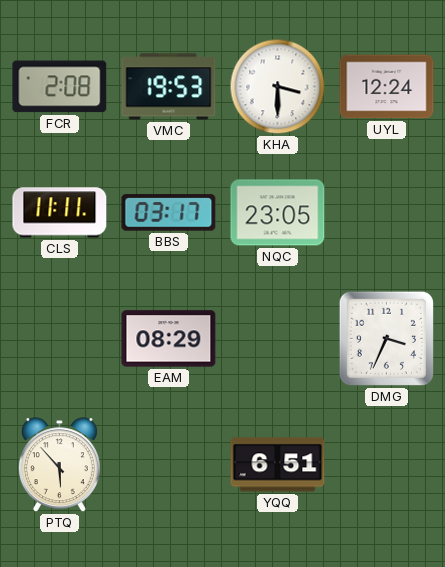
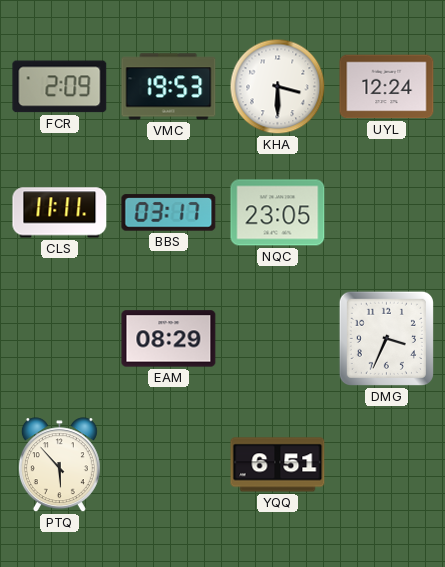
FCR: 2:08 -> 2:09
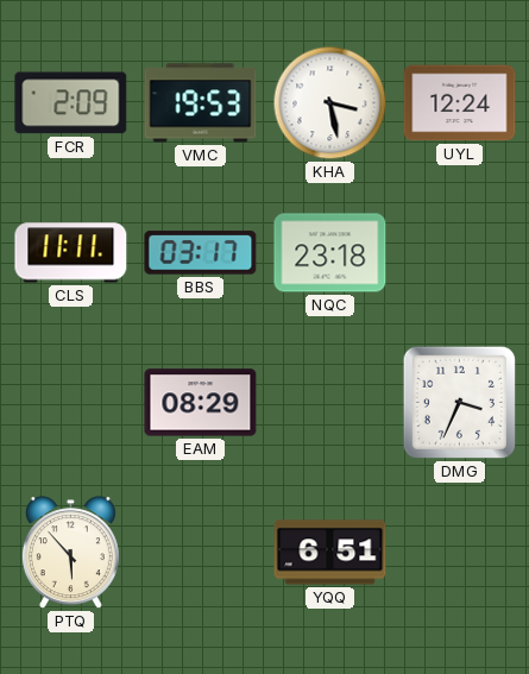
KHA: 3:30 -> 3:28
NQC: 23:05 -> 23:18
